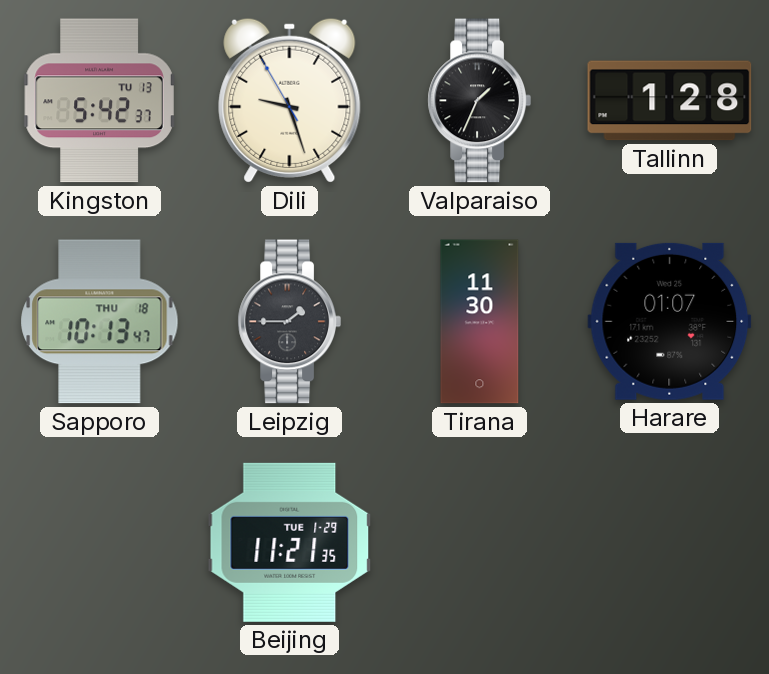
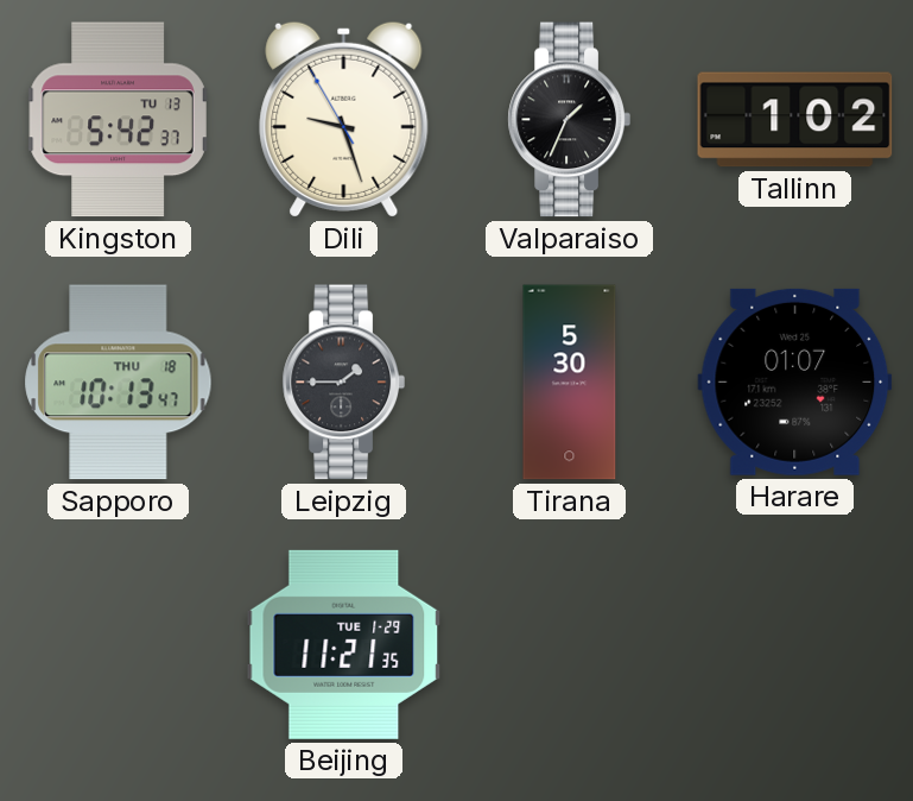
Tallinn: 1:28 -> 1:02
Tirana: 11:30 -> 5:30
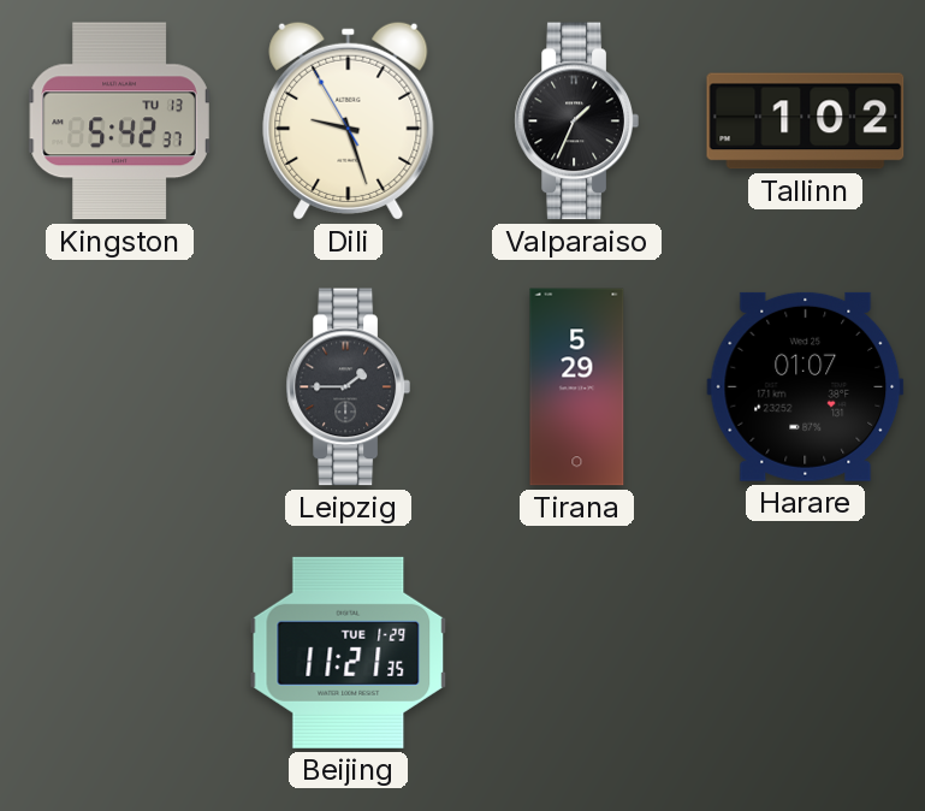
Sapporo: 10:13 -> none
Tirana: 5:30 -> 5:29
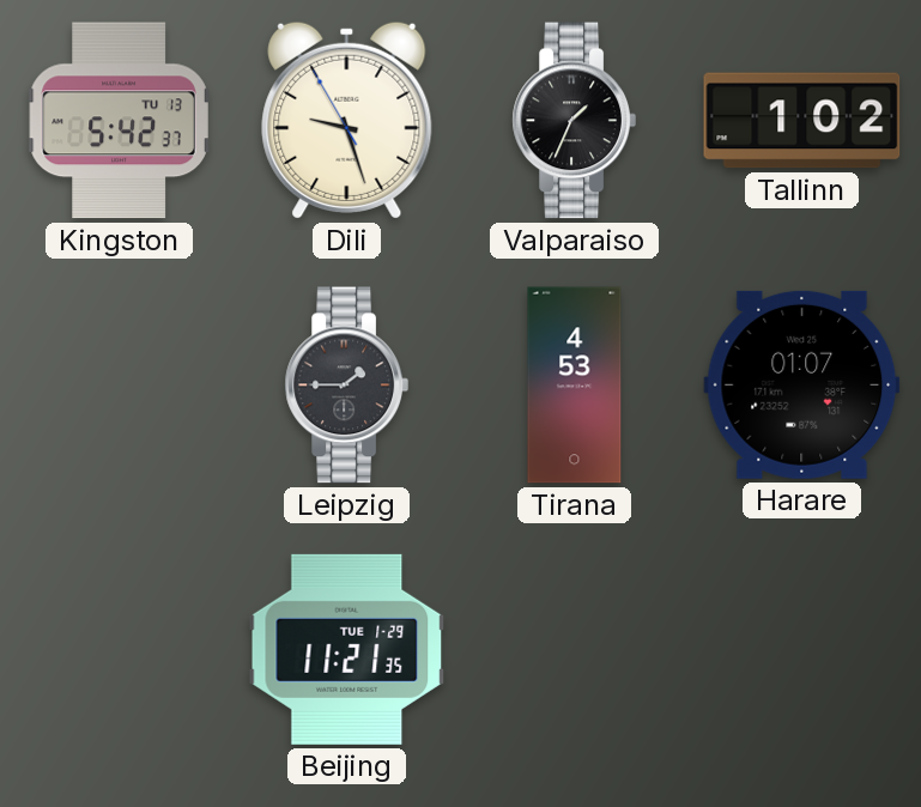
Tirana: 5:29 -> 4:53
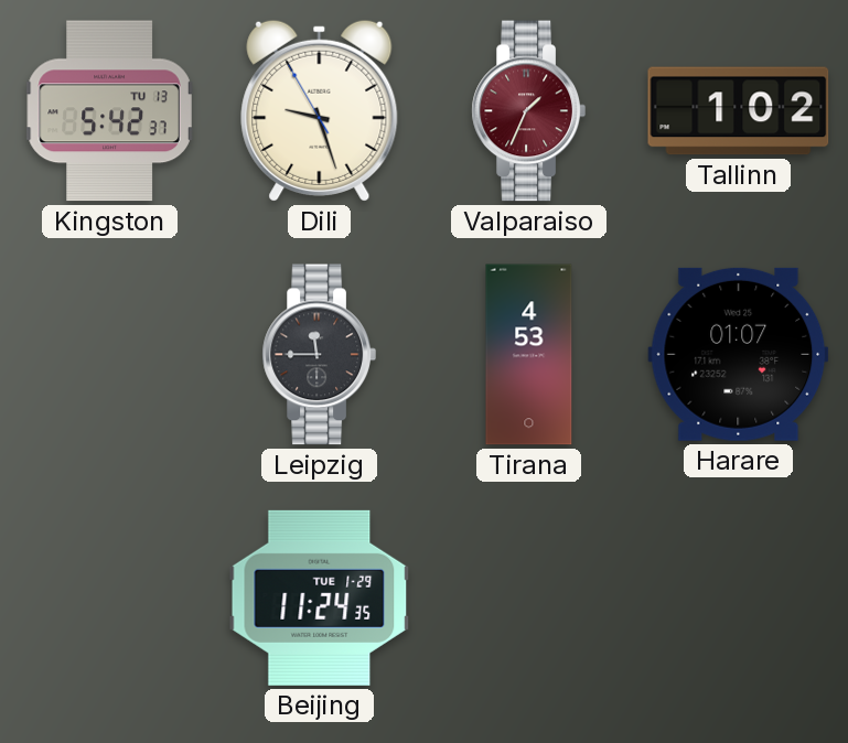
Valparaiso dial: black -> burgundy
Leipzig: 1:45 -> 11:45
Beijing: 11:21 -> 11:24
